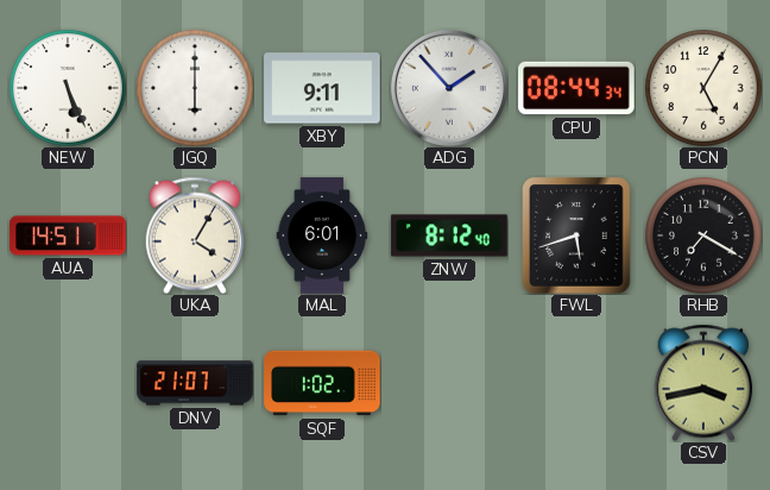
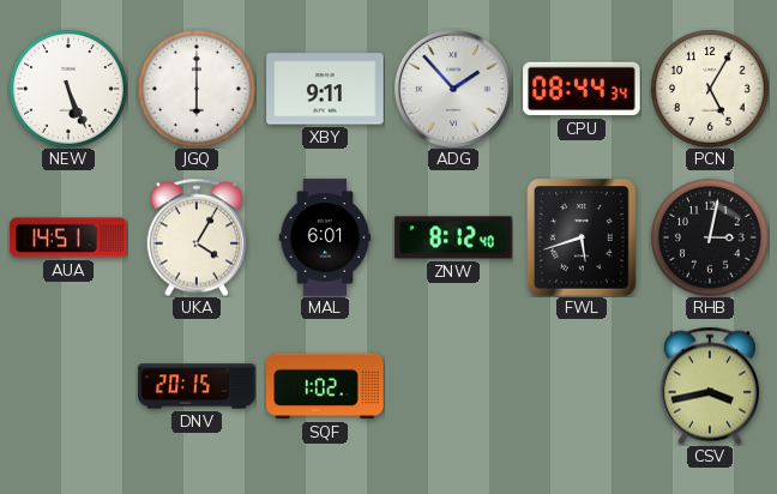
RHB: 7:20 -> 3:02
DNV: 21:07 -> 20:15
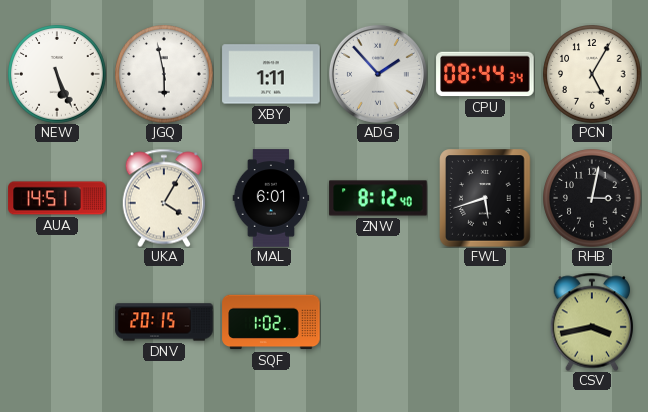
JGQ: 6:00 -> 5:58
XBY: 9:11 -> 1:11
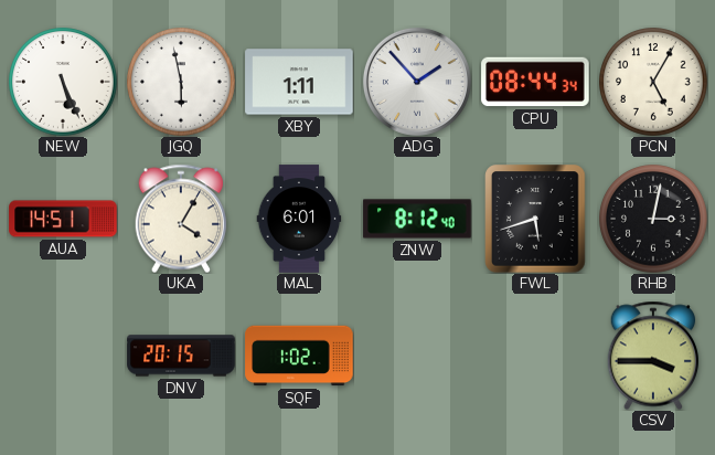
CSV: 3:43 -> 3:45
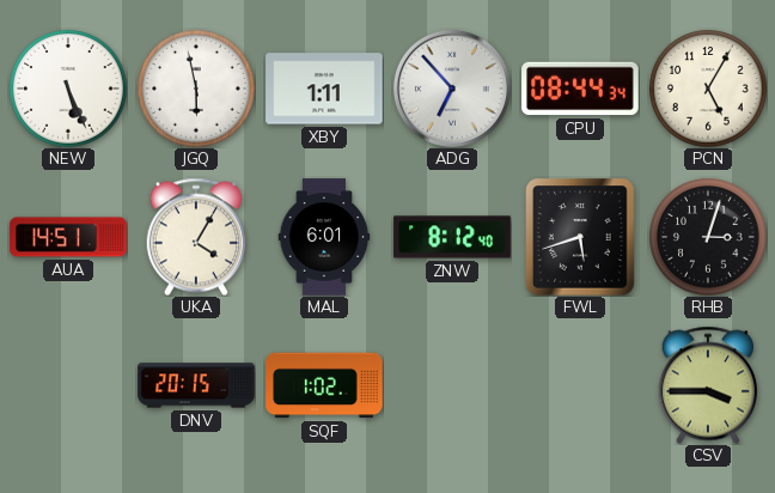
ADG: 1:53 -> 6:53
RHB: 3:02 -> 3:03
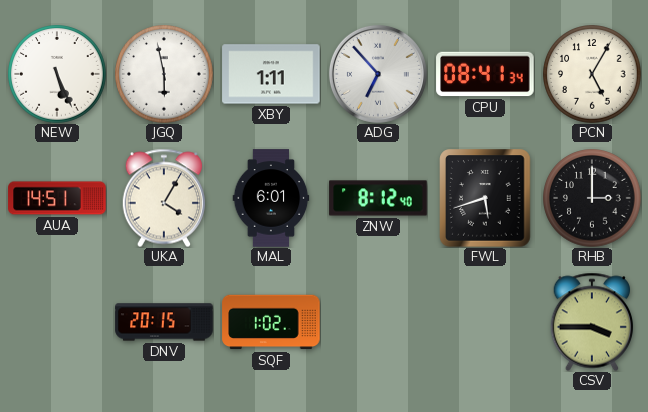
CPU: 08:44 -> 08:41
RHB: 3:03 -> 3:00
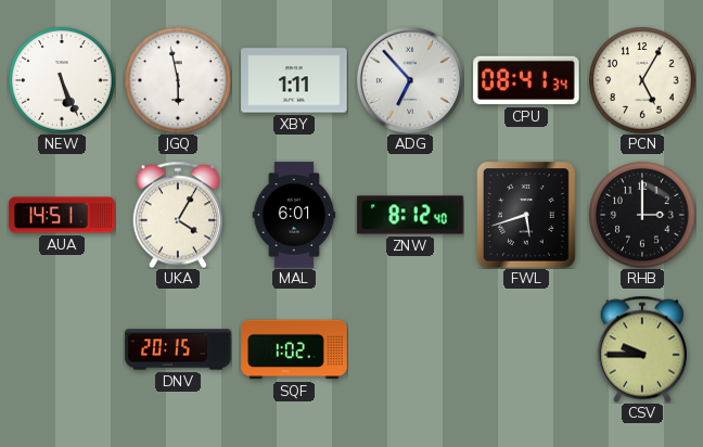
CSV: 3:45 -> 9:45
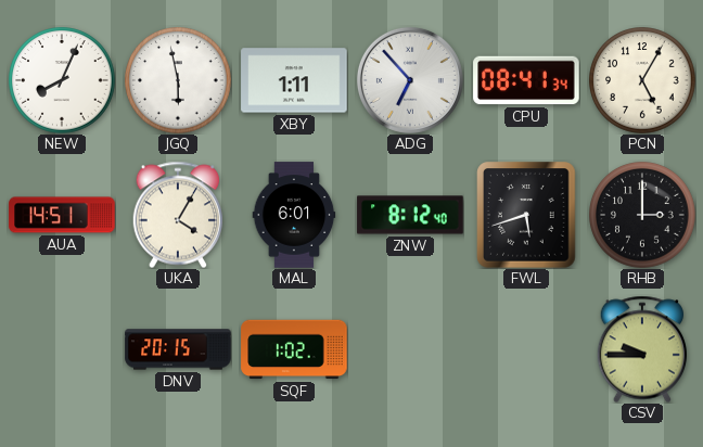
NEW: 5:26 -> 8:04
